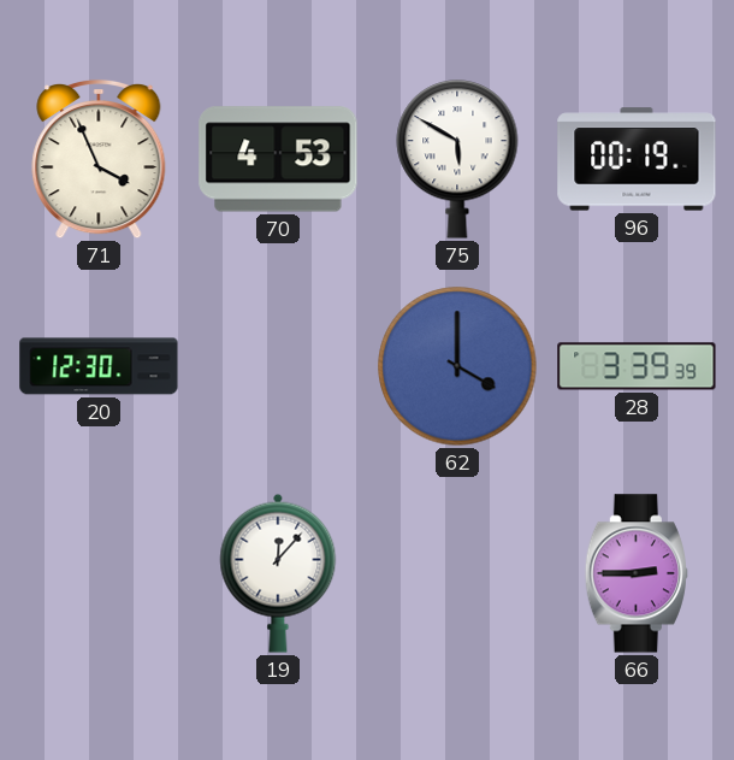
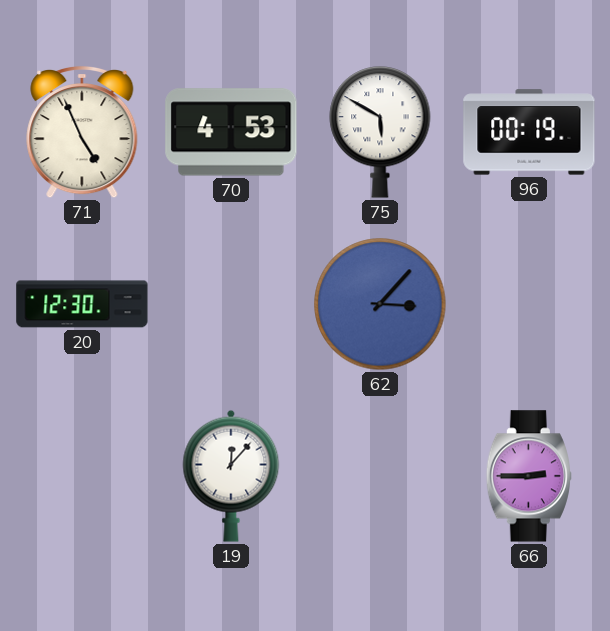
71: 3:56 -> 4:56
62: 4:00 -> 3:07
28: 3:39 -> none
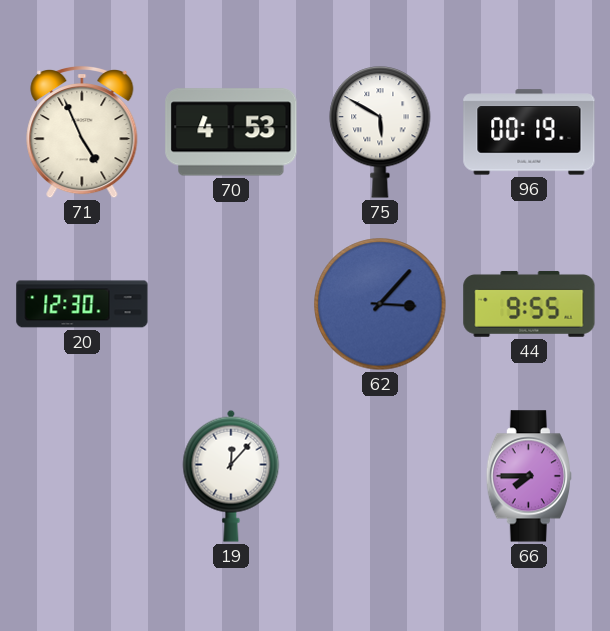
44: none -> 9:55
66: 2:45 -> 7:45
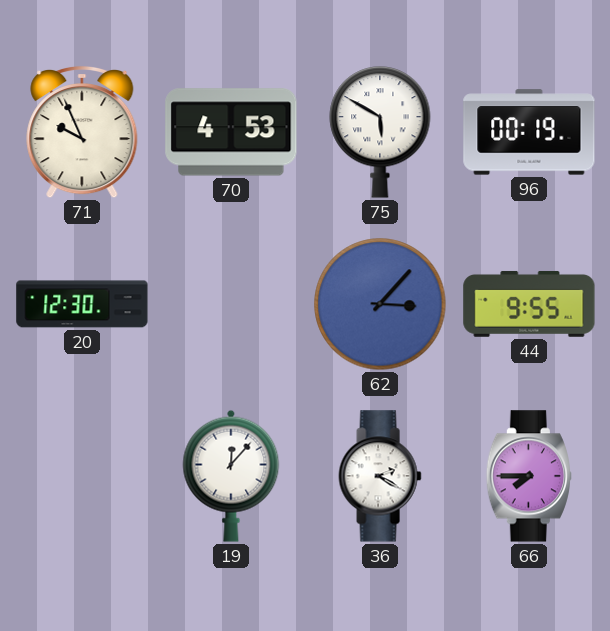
71: 4:56 -> 9:56
36: none -> 2:20
